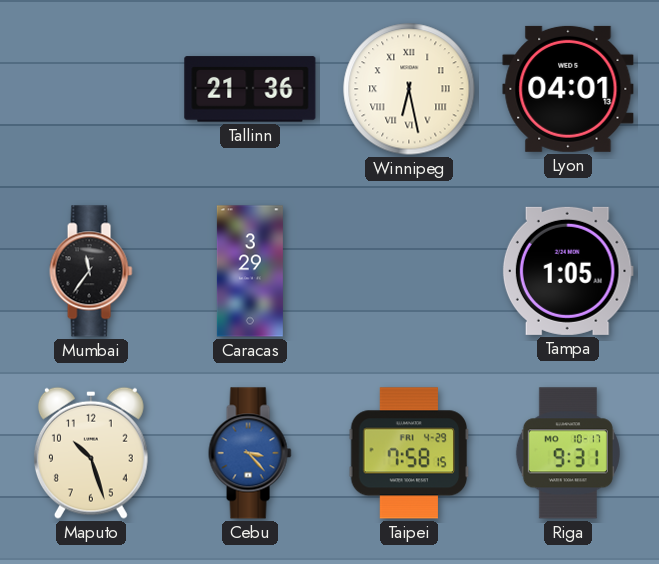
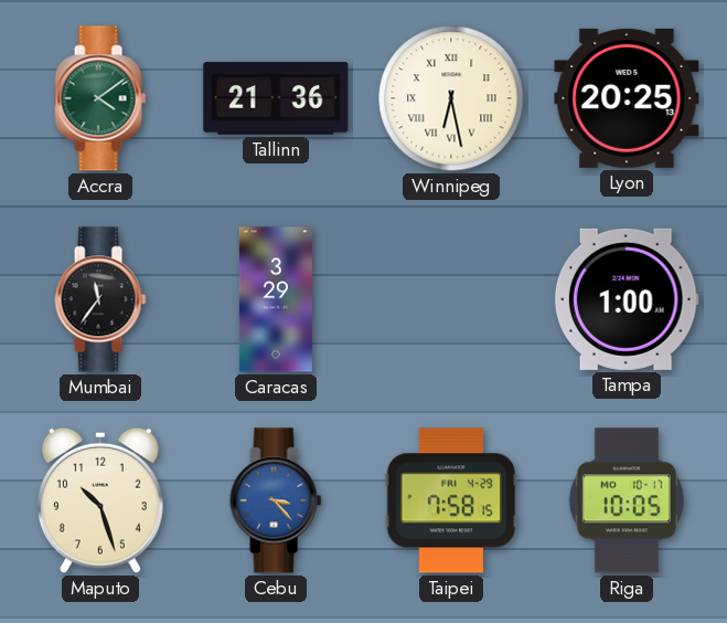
Accra: none -> 4:09
Lyon: 04:01 -> 20:25
Tampa: 1:05 -> 1:00
Riga: 9:31 -> 10:05
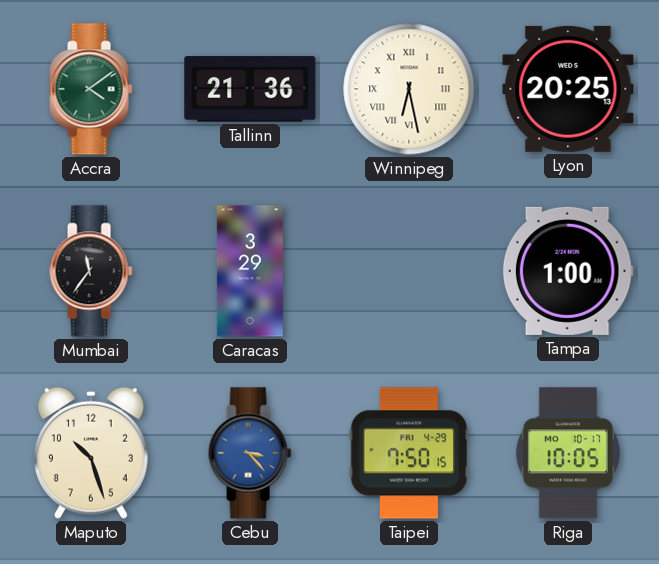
Taipei: 7:58 -> 7:50
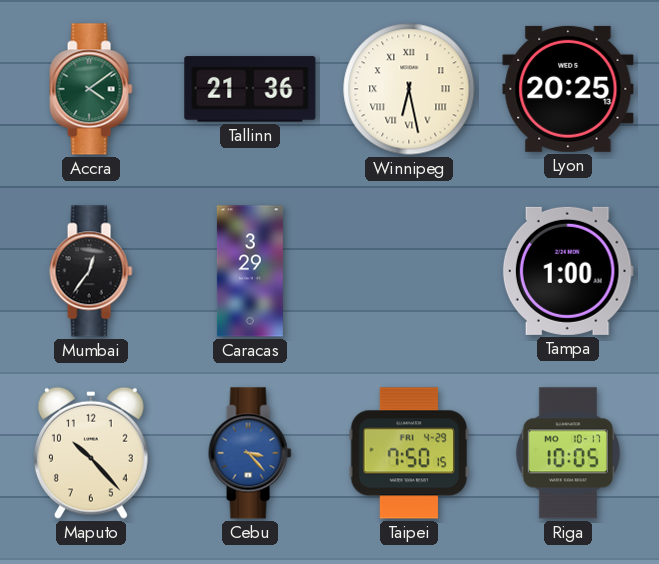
Mumbai: 11:36 -> 12:36
Maputo: 10:27 -> 10:23
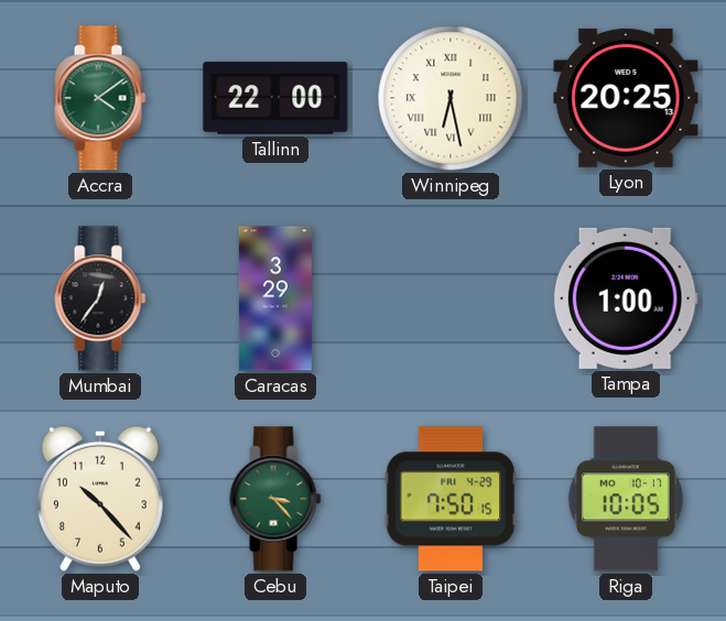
Tallinn: 21:36 -> 22:00
Cebu dial: blue -> green
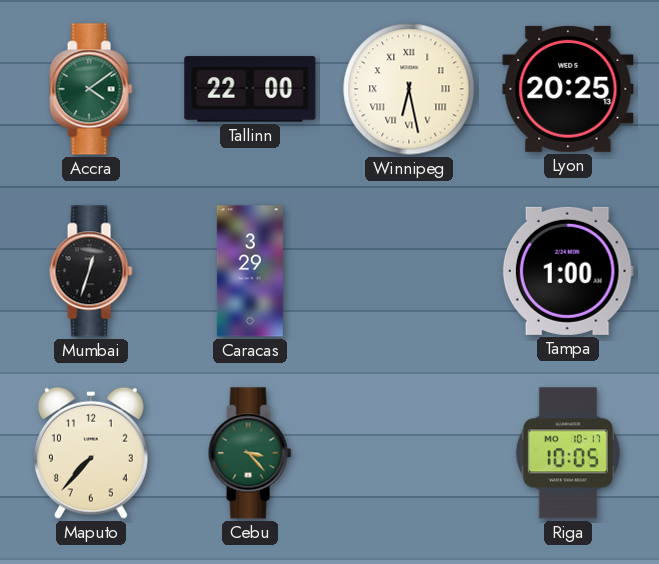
Mumbai: 12:36 -> 12:33
Maputo: 10:23 -> 7:37
Taipei: 7:50 -> none
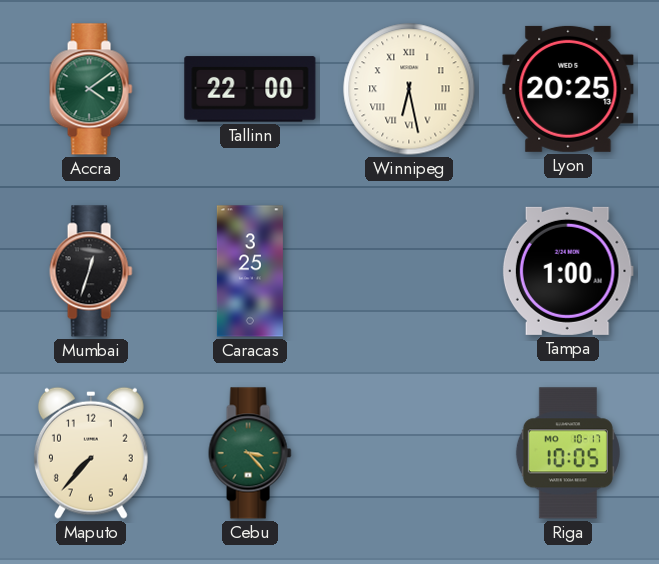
Caracas: 3:29 -> 3:25
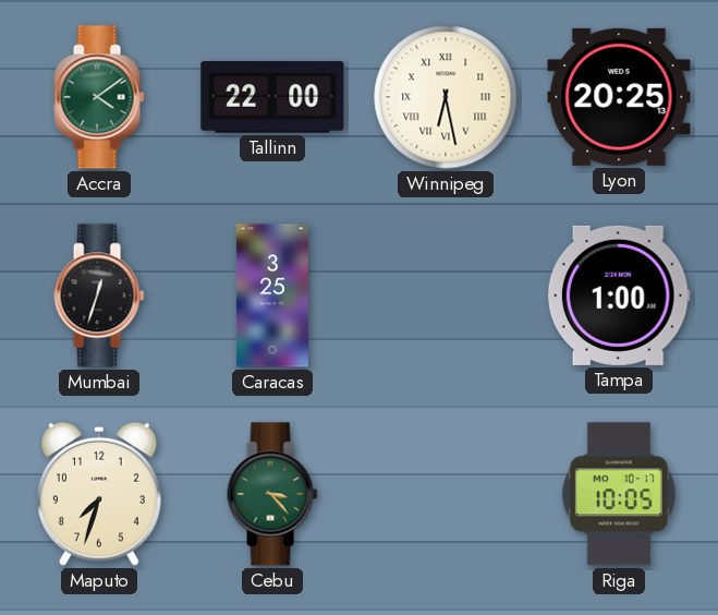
Maputo: 7:37 -> 7:33
